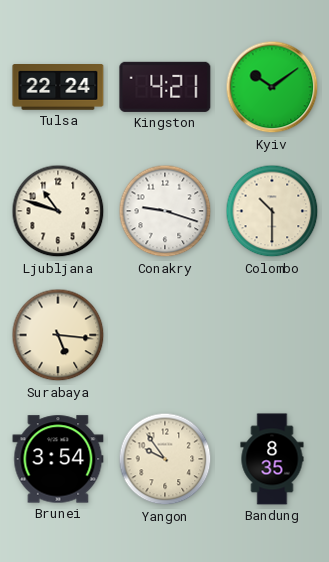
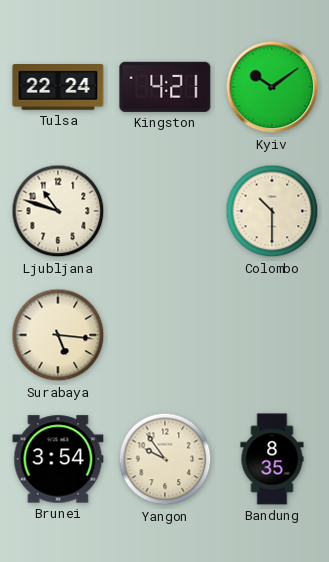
Conakry: 9:18 -> none
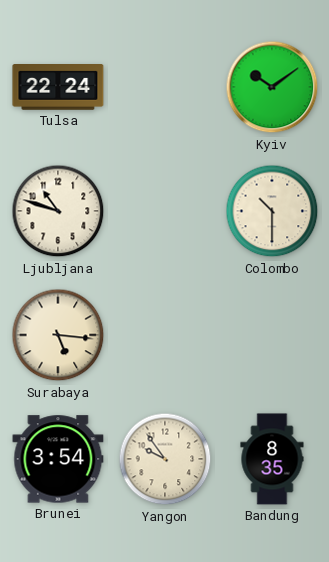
Kingston: 4:21 -> none
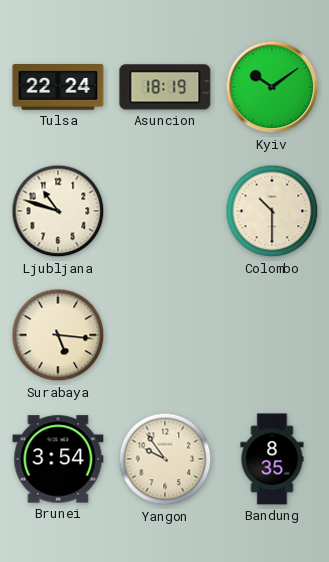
Asuncion: none -> 18:19
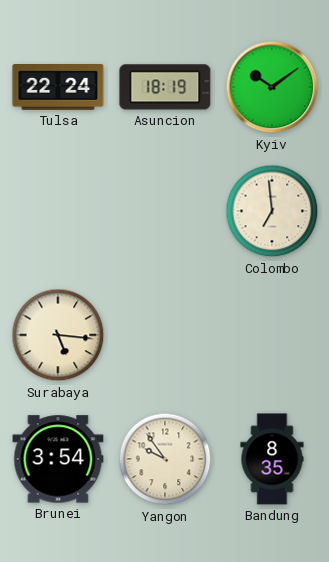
Ljubljana: 10:48 -> none
Colombo: 10:30 -> 6:59
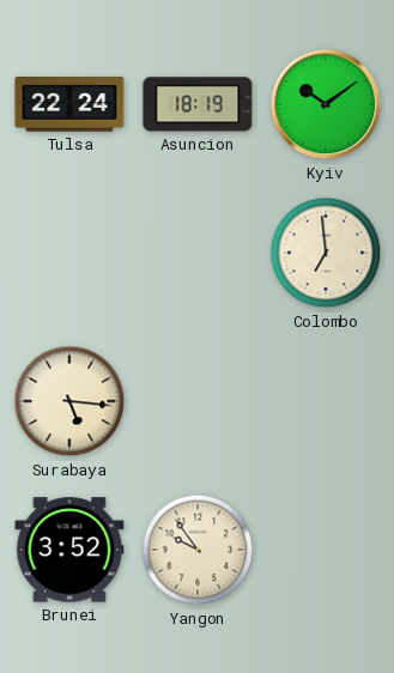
Brunei: 3:54 -> 3:52
Bandung: 8:35 -> none
